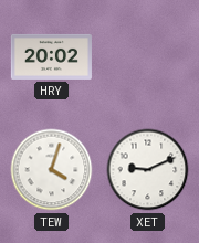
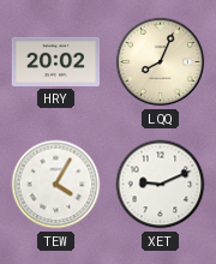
LQQ: none -> 8:04
TEW: 4:03 -> 4:05
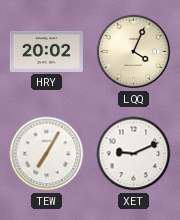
LQQ: 8:04 -> 4:04
TEW: 4:05 -> 7:05
